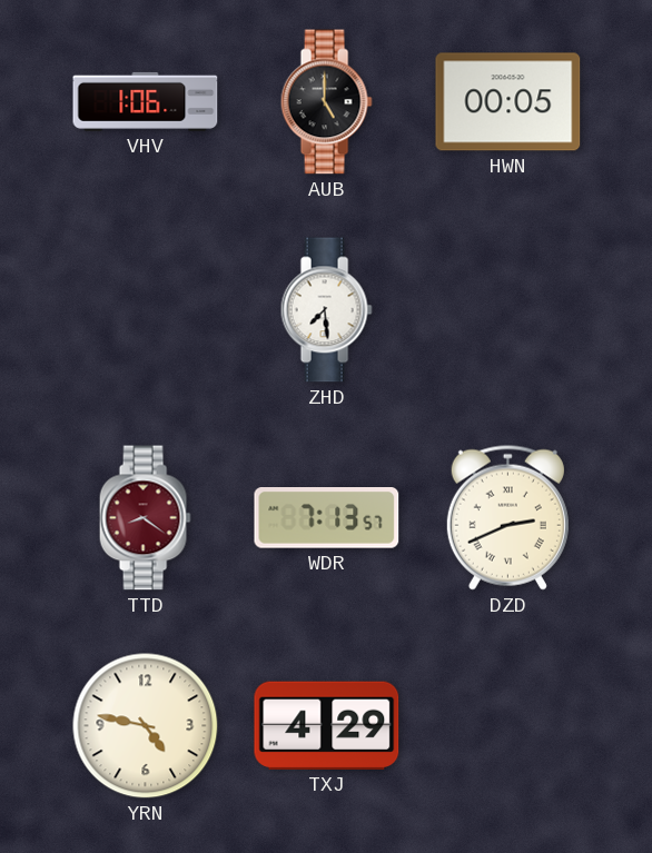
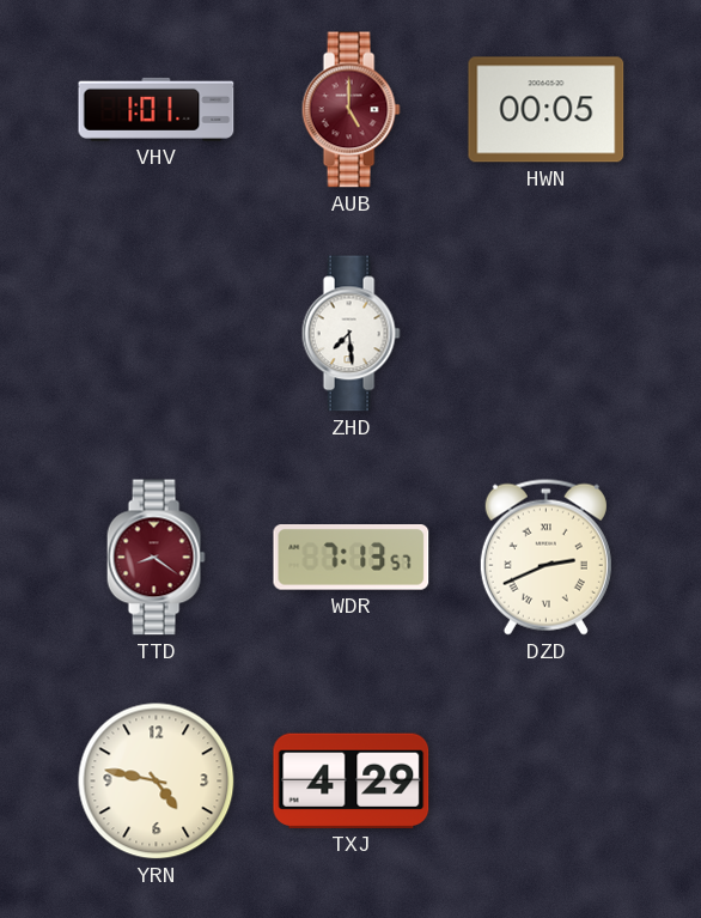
VHV: 1:06 -> 1:01
AUB dial: black -> burgundy
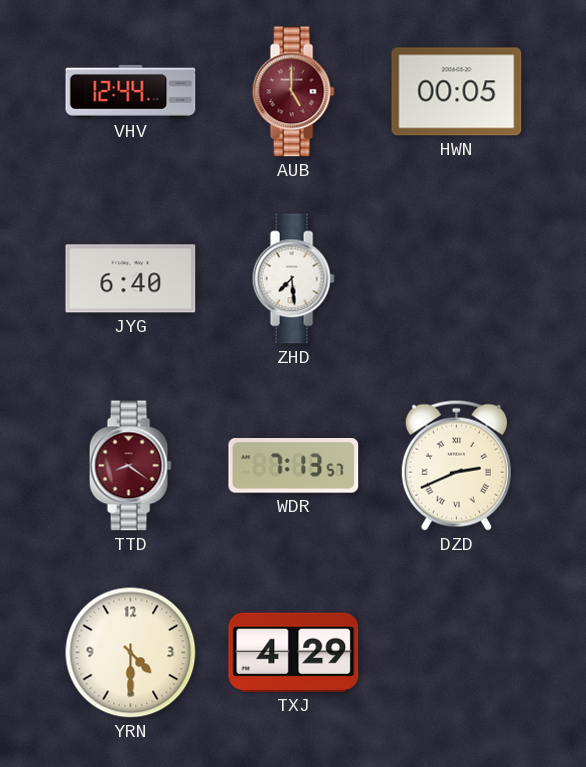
VHV: 1:01 -> 12:44
JYG: none -> 6:40
YRN: 4:47 -> 4:30
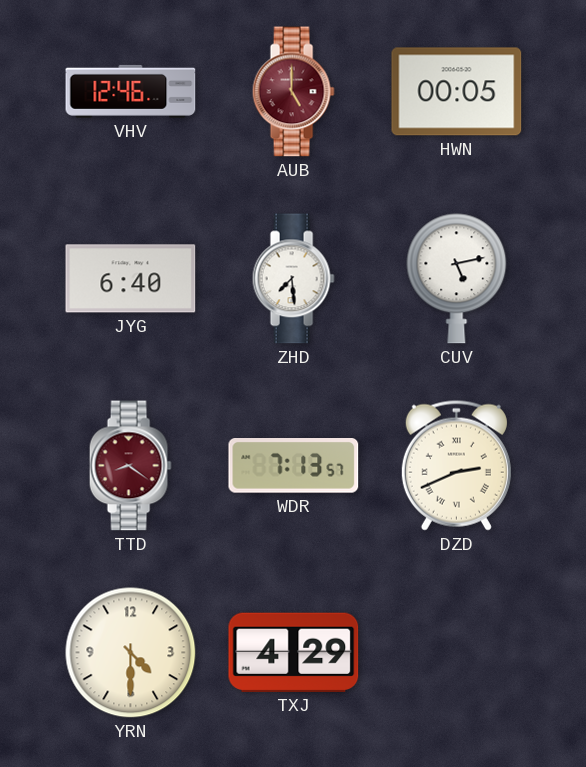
VHV: 12:44 -> 12:46
CUV: none -> 5:13
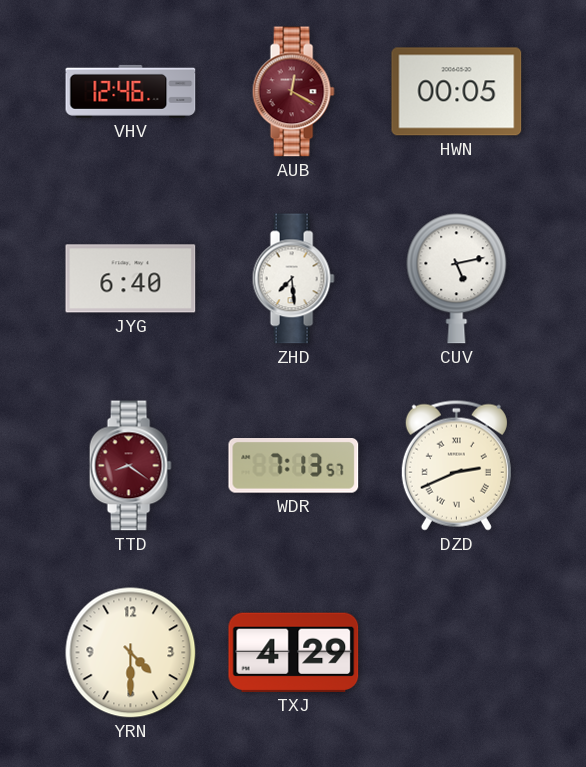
AUB: 5:00 -> 12:20
